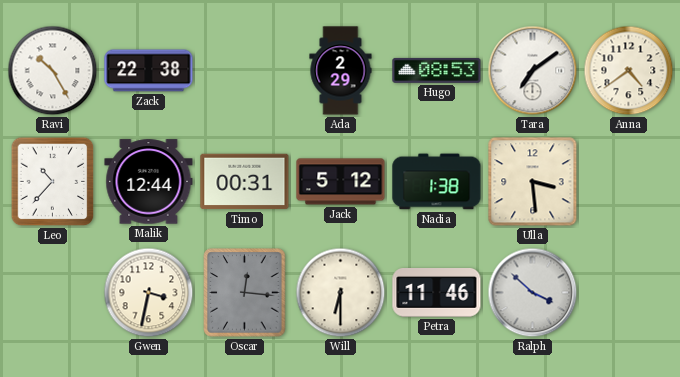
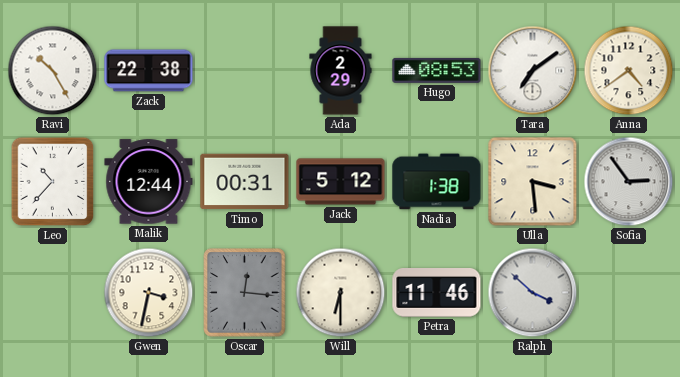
Sofia: none -> 2:54
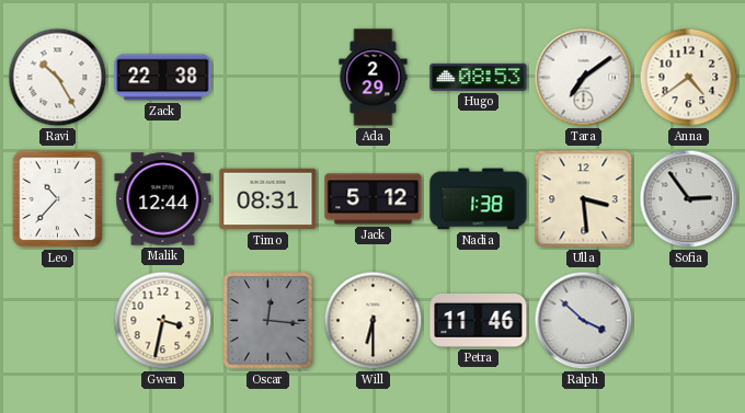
Timo: 00:31 -> 08:31
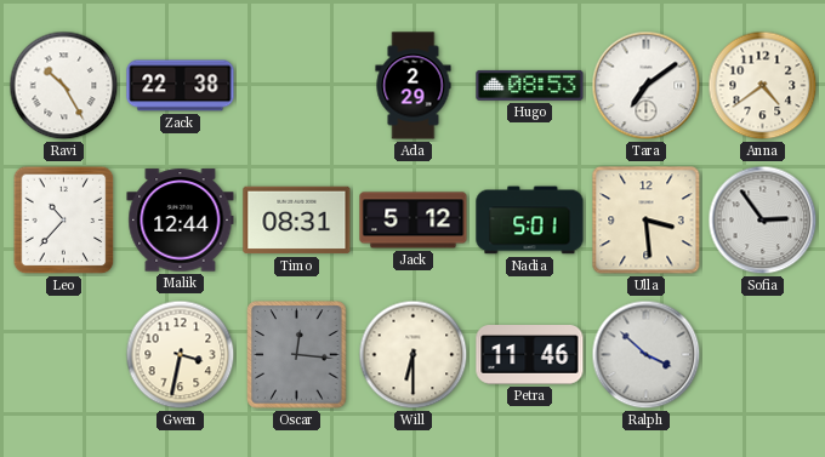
Nadia: 1:38 -> 5:01
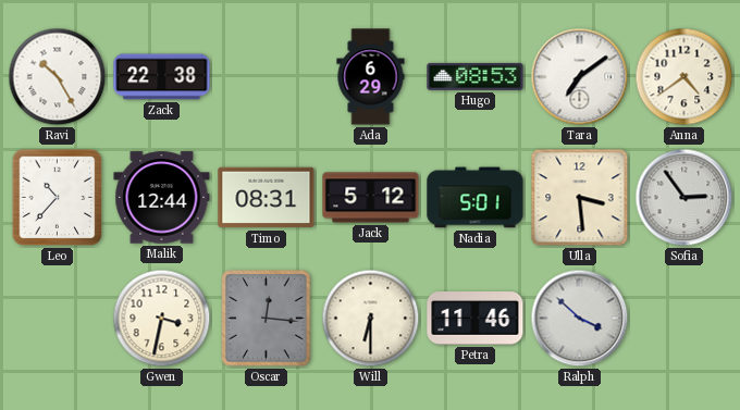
Ada: 2:29 -> 6:29
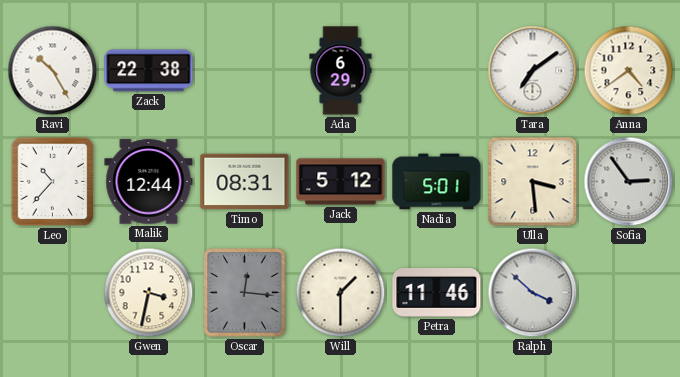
Hugo: 08:53 -> none
Will: 6:30 -> 1:30
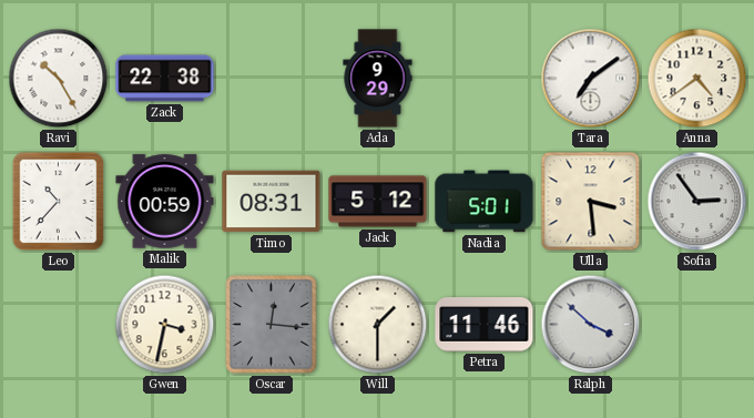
Ada: 6:29 -> 9:29
Malik: 12:44 -> 00:59
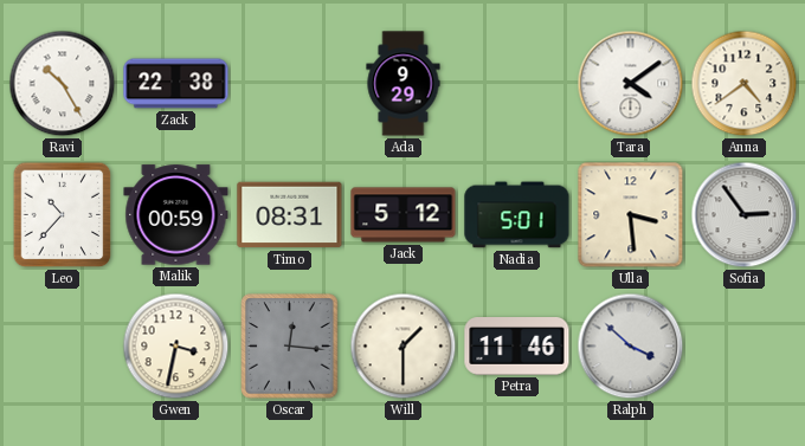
Tara: 7:09 -> 4:09
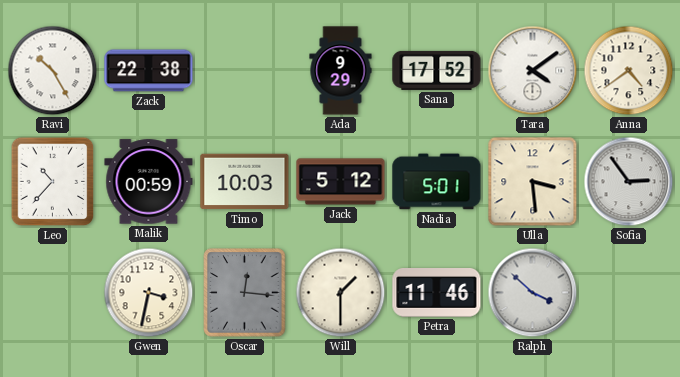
Sana: none -> 17:52
Timo: 08:31 -> 10:03
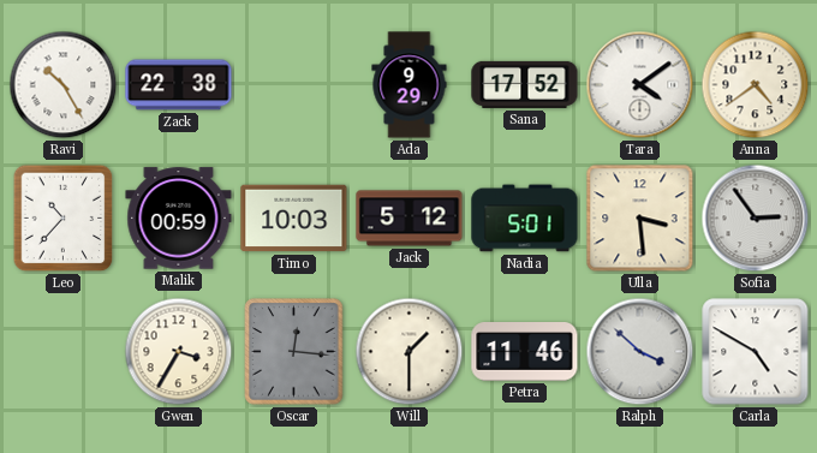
Gwen: 3:32 -> 3:35
Carla: none -> 4:50
